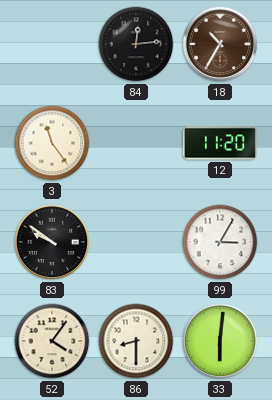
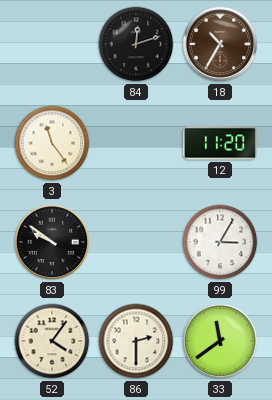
84: 12:14 -> 12:12
86: 8:30 -> 2:30
33: 6:01 -> 11:39
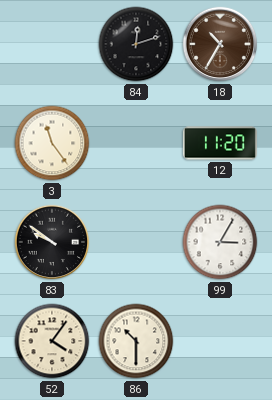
86: 2:30 -> 10:30
33: 11:39 -> none
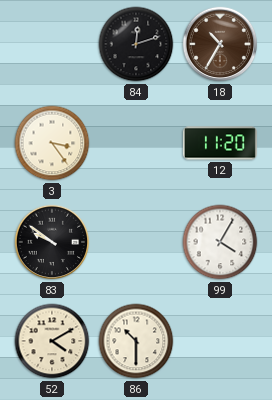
3: 11:24 -> 3:24
99: 3:05 -> 4:05
52: 4:06 -> 4:10
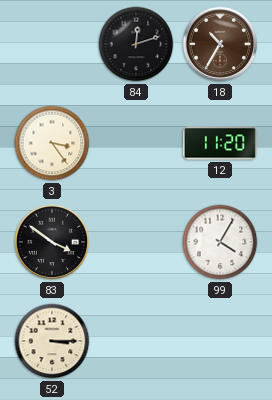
83: 9:51 -> 3:51
52: 4:10 -> 3:15
86: 10:30 -> none
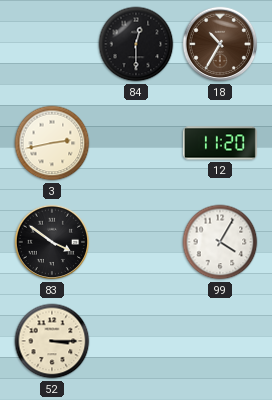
84: 12:12 -> 12:30
3: 3:24 -> 2:43
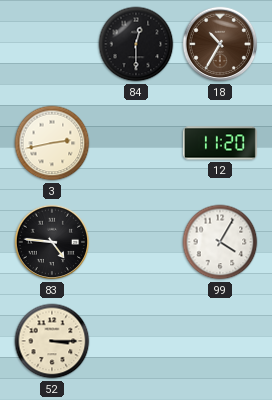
83: 3:51 -> 4:46
